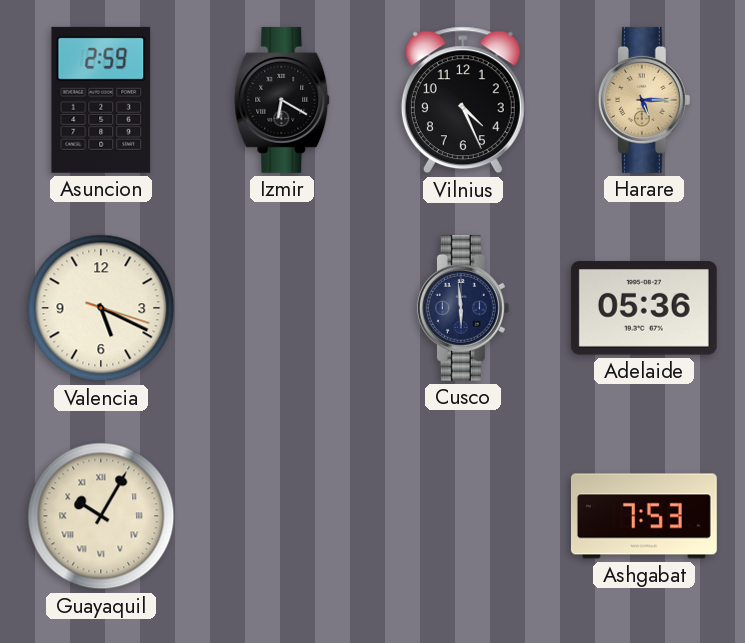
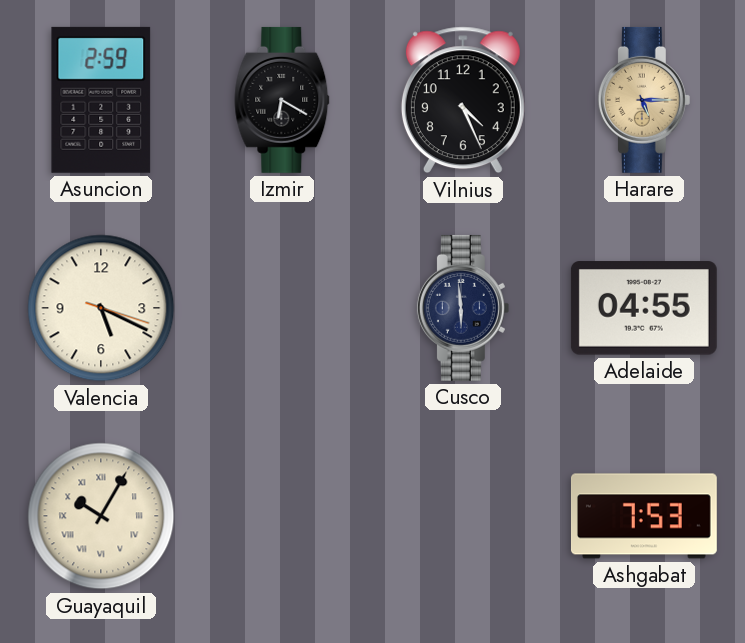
Adelaide: 05:36 -> 04:55
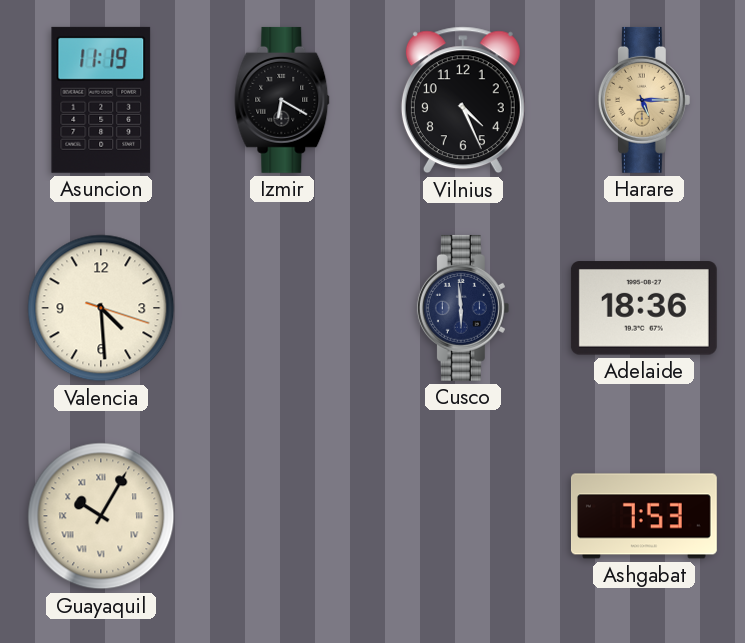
Asuncion: 2:59 -> 11:19
Valencia: 5:19 -> 4:29
Adelaide: 04:55 -> 18:36
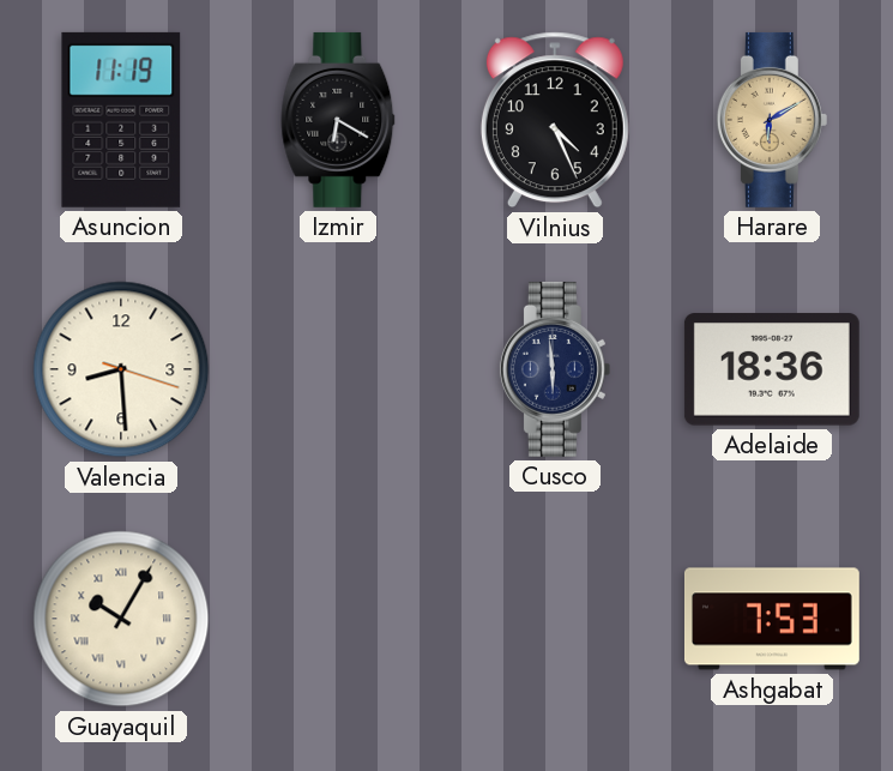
Harare: 5:15 -> 6:10
Valencia: 4:29 -> 8:29
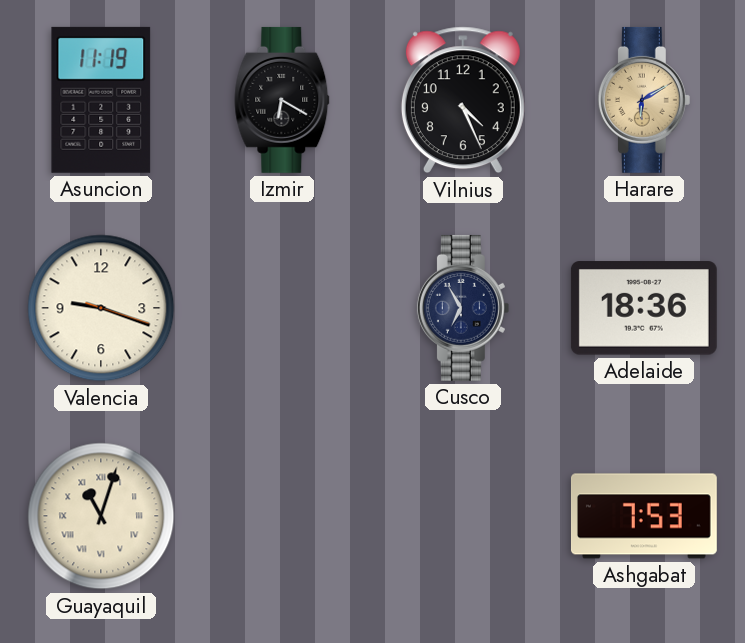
Valencia: 8:29 -> 9:18
Cusco: 5:59 -> 6:55
Guayaquil: 10:05 -> 11:03
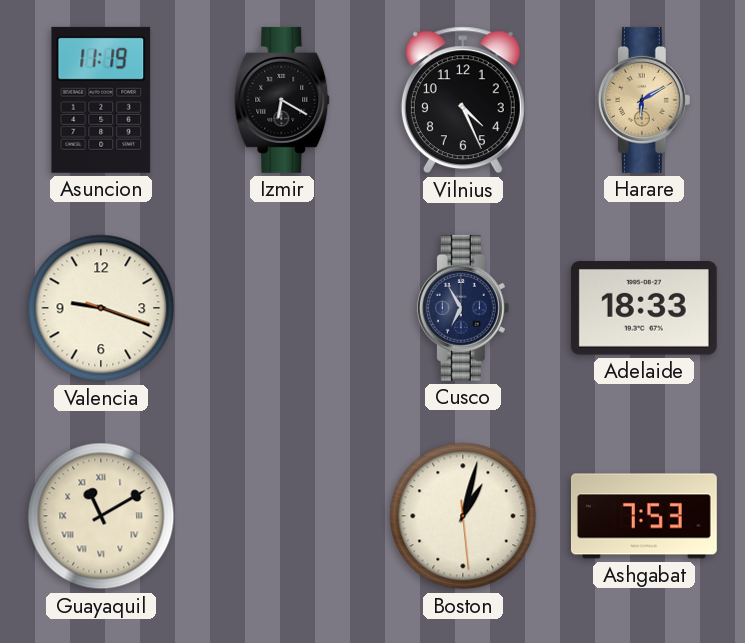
Adelaide: 18:36 -> 18:33
Guayaquil: 11:03 -> 11:10
Boston: none -> 1:02
